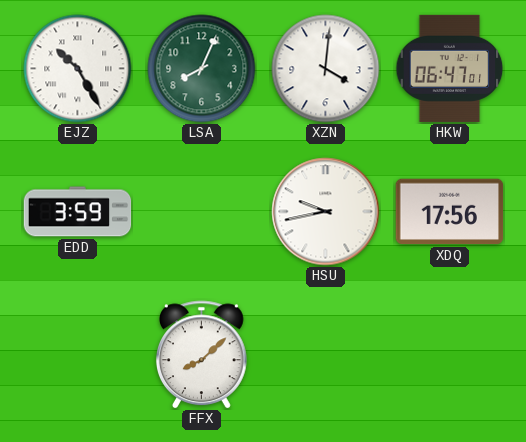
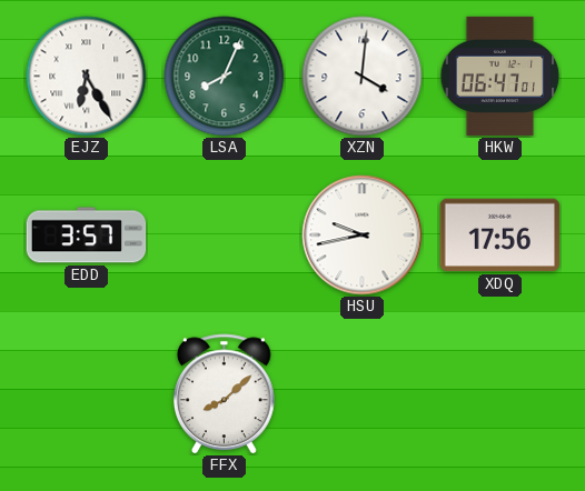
EJZ: 10:25 -> 6:25
EDD: 3:59 -> 3:57
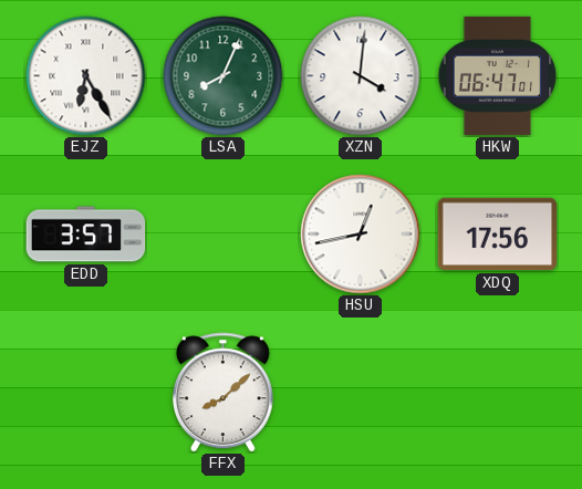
HSU: 9:43 -> 12:43
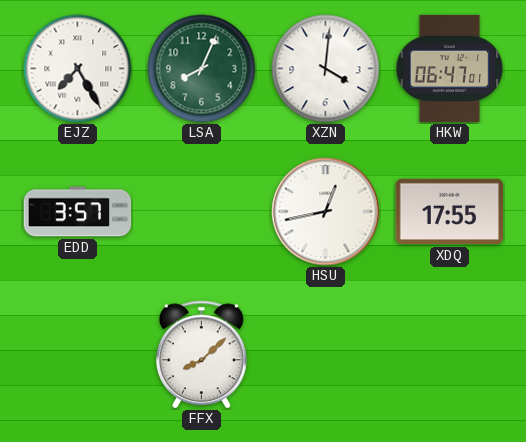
EJZ: 6:25 -> 7:25
XDQ: 17:56 -> 17:55
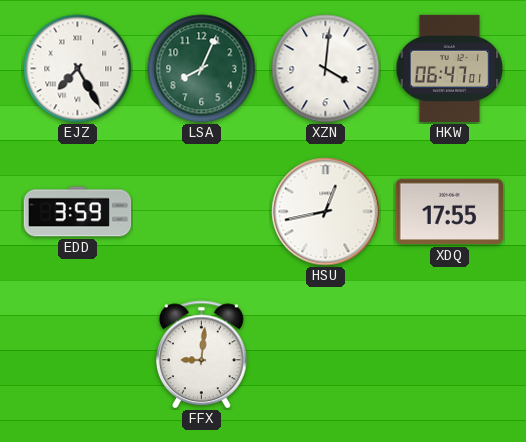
EDD: 3:57 -> 3:59
FFX: 8:08 -> 9:01
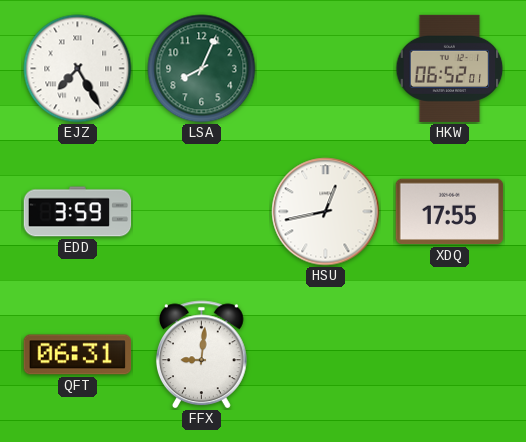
XZN: 4:01 -> none
HKW: 06:47 -> 06:52
QFT: none -> 06:31
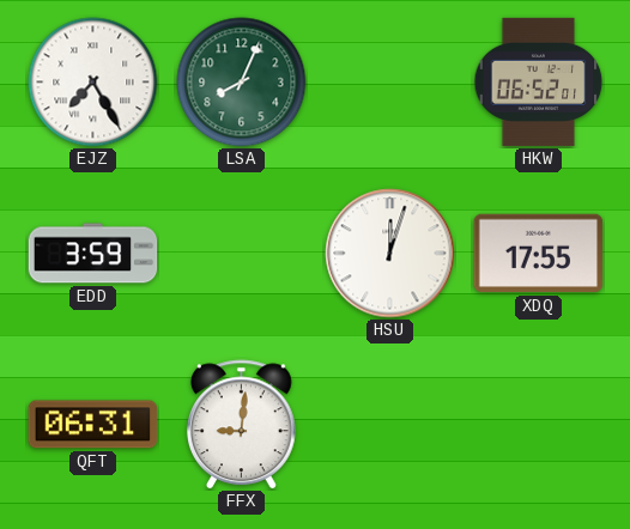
HSU: 12:43 -> 12:03
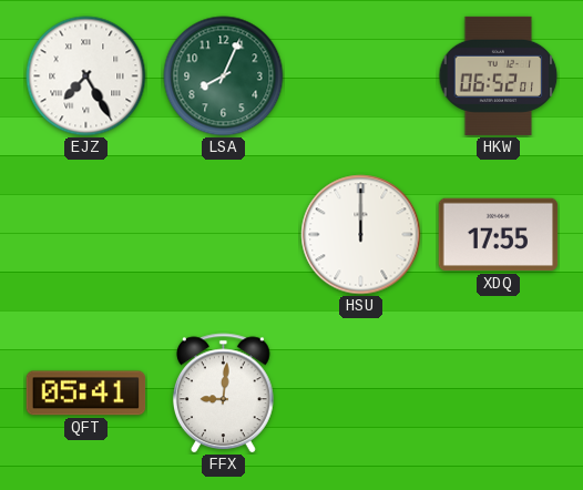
EDD: 3:59 -> none
HSU: 12:03 -> 12:00
QFT: 06:31 -> 05:41
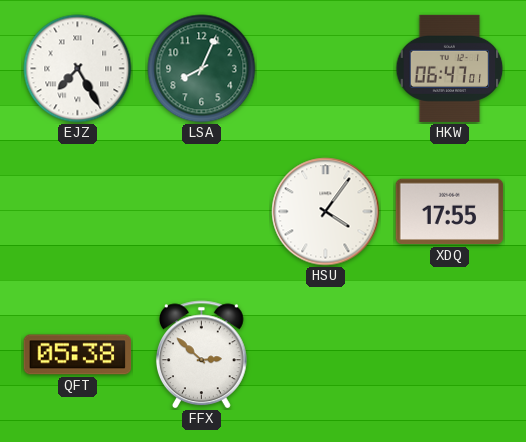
HKW: 06:52 -> 06:47
HSU: 12:00 -> 4:06
QFT: 05:41 -> 05:38
FFX: 9:01 -> 2:52
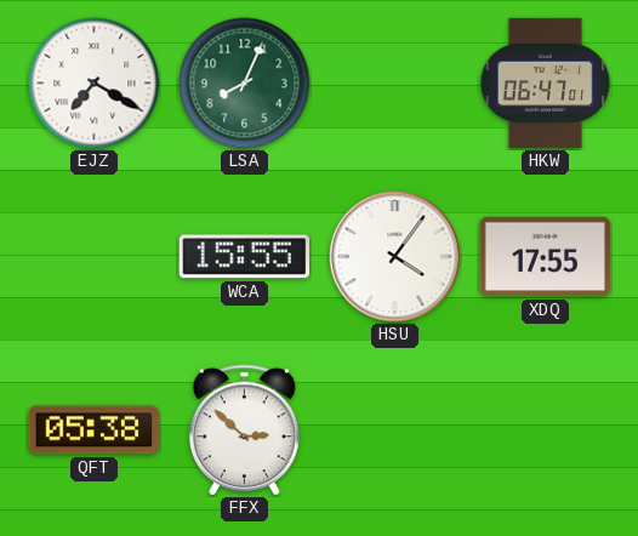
EJZ: 7:25 -> 7:20
WCA: none -> 15:55
